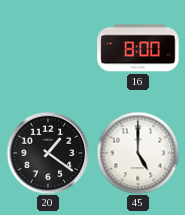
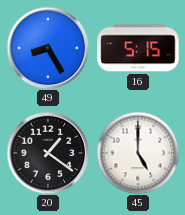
49: none -> 8:25
16: 8:00 -> 5:15
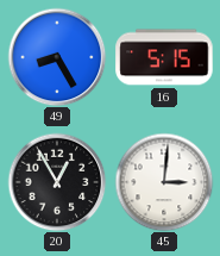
20: 1:21 -> 12:55
45: 5:00 -> 3:01
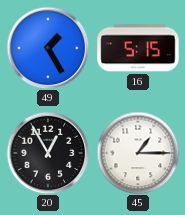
49: 8:25 -> 1:25
45: 3:01 -> 1:15
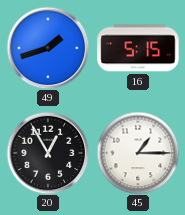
49: 1:25 -> 1:42
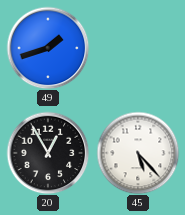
16: 5:15 -> none
45: 1:15 -> 5:23
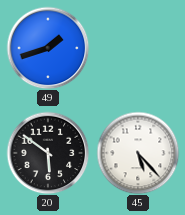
20: 12:55 -> 5:51
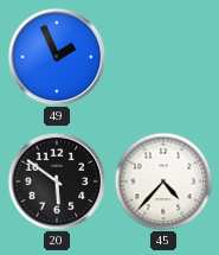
49: 1:42 -> 1:56
45: 5:23 -> 4:37
